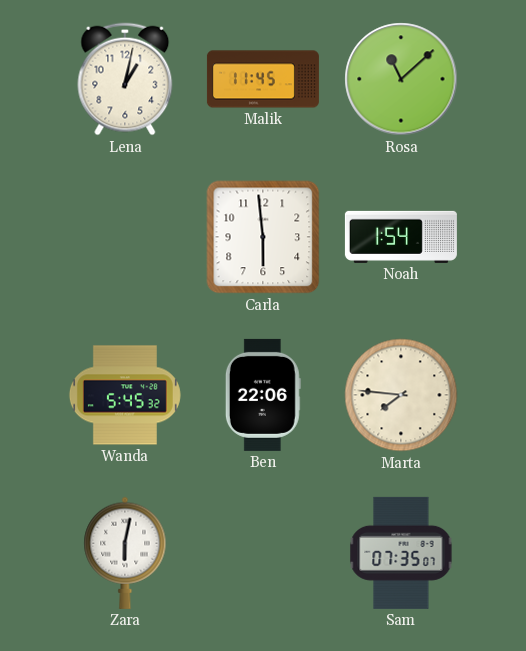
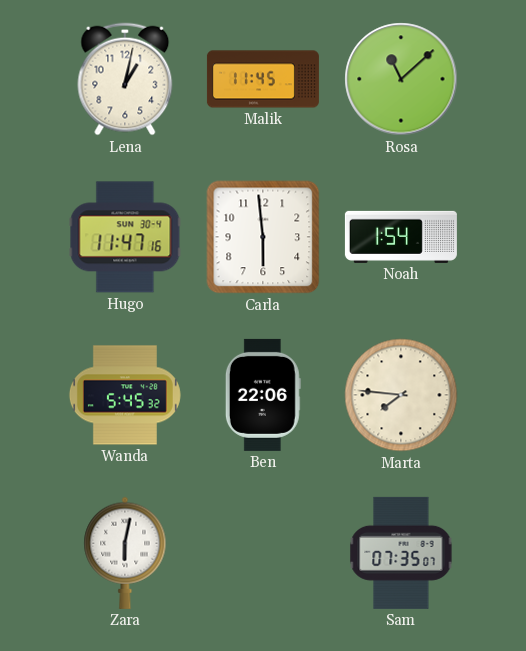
Hugo: none -> 11:47
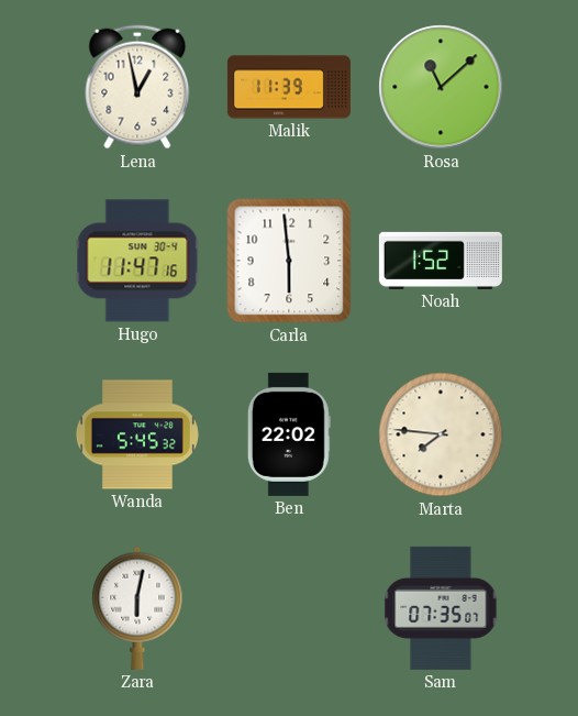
Lena: 1:02 -> 12:58
Malik: 11:45 -> 11:39
Noah: 1:54 -> 1:52
Ben: 22:06 -> 22:02
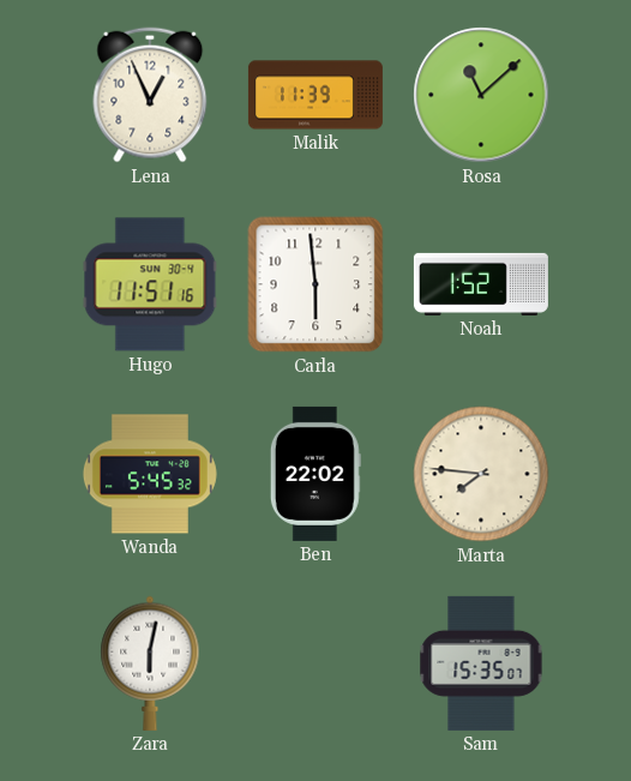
Lena: 12:58 -> 12:56
Hugo: 11:47 -> 11:51
Sam: 07:35 -> 15:35
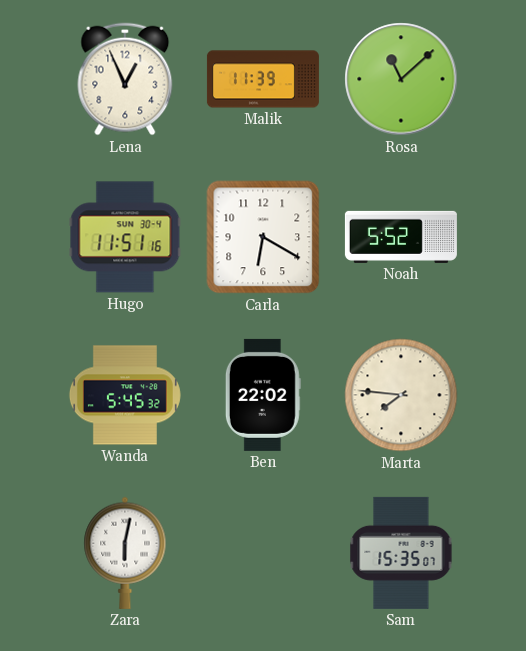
Carla: 5:59 -> 6:20
Noah: 1:52 -> 5:52
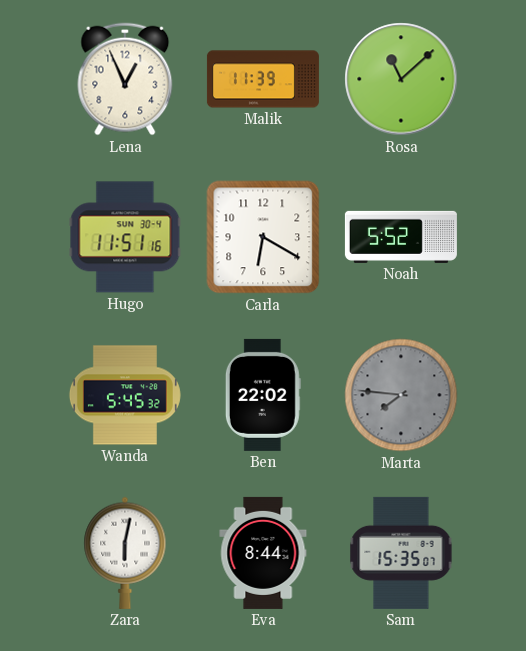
Marta dial: cream -> grey
Eva: none -> 8:44
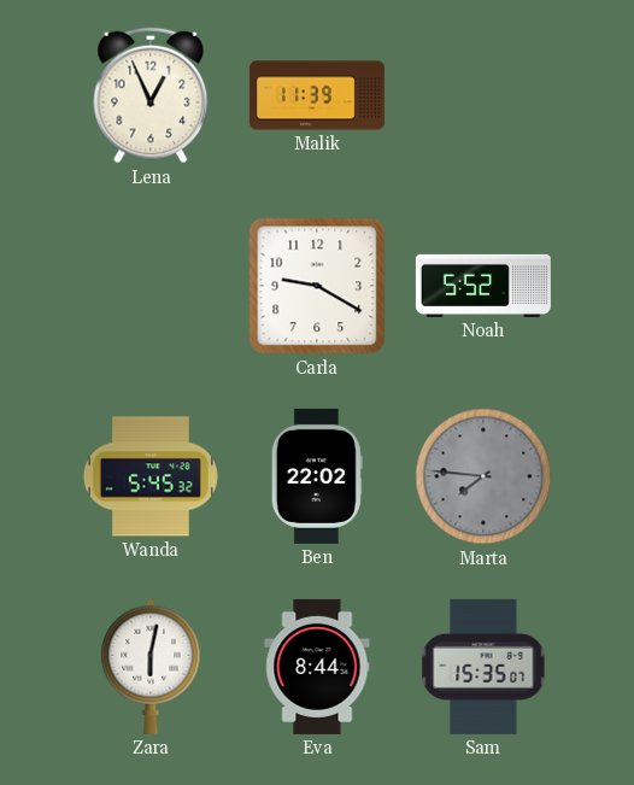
Rosa: 11:08 -> none
Hugo: 11:51 -> none
Carla: 6:20 -> 9:20
